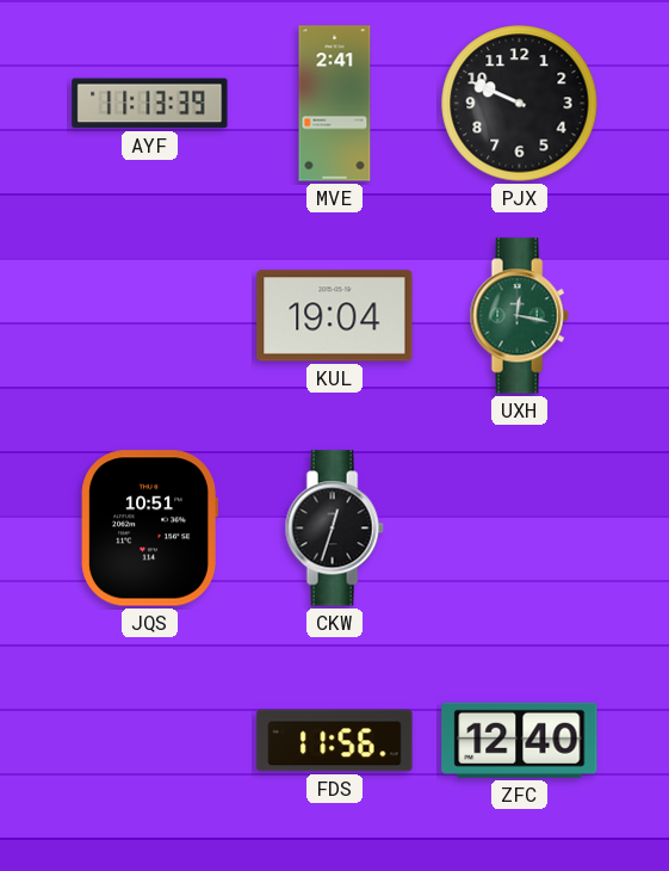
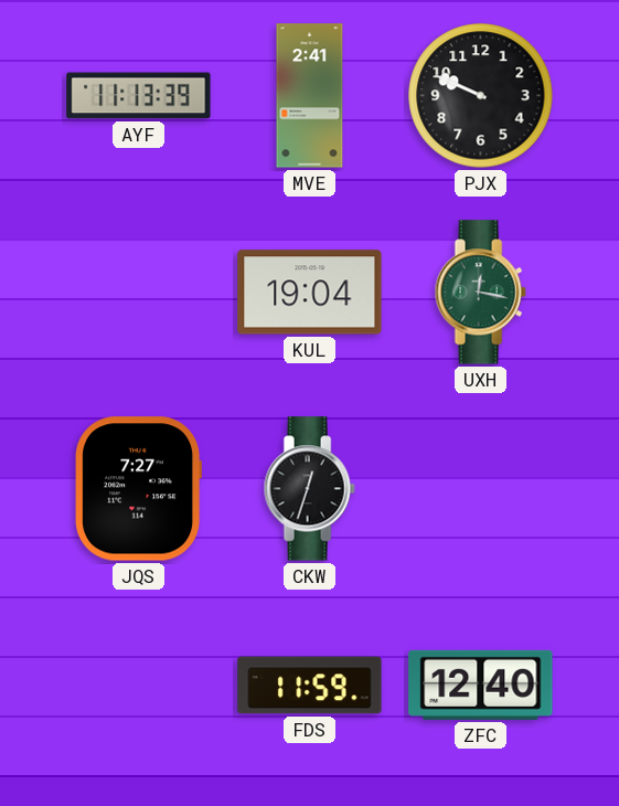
JQS: 10:51 -> 7:27
FDS: 11:56 -> 11:59
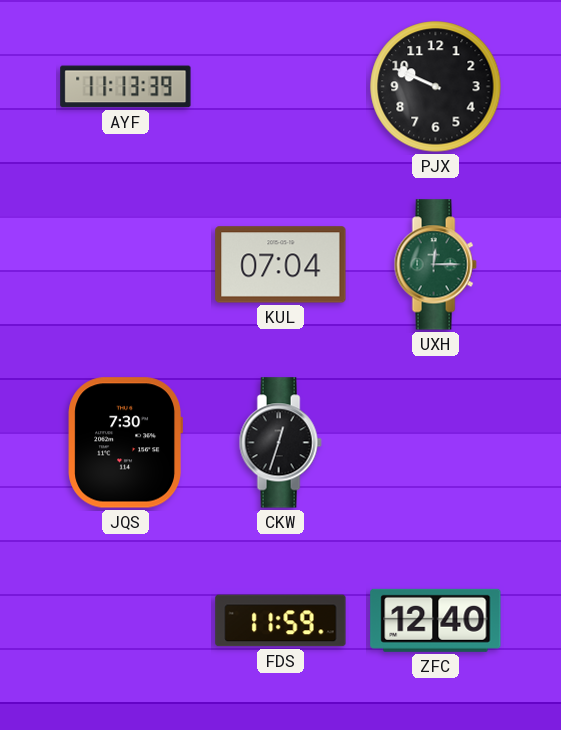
MVE: 2:41 -> none
KUL: 19:04 -> 07:04
UXH: 12:17 -> 12:15
JQS: 7:27 -> 7:30
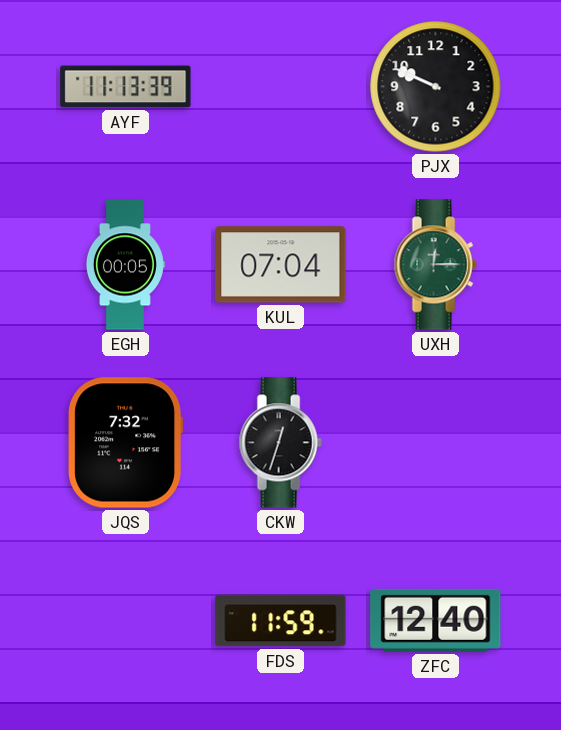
EGH: none -> 00:05
JQS: 7:30 -> 7:32
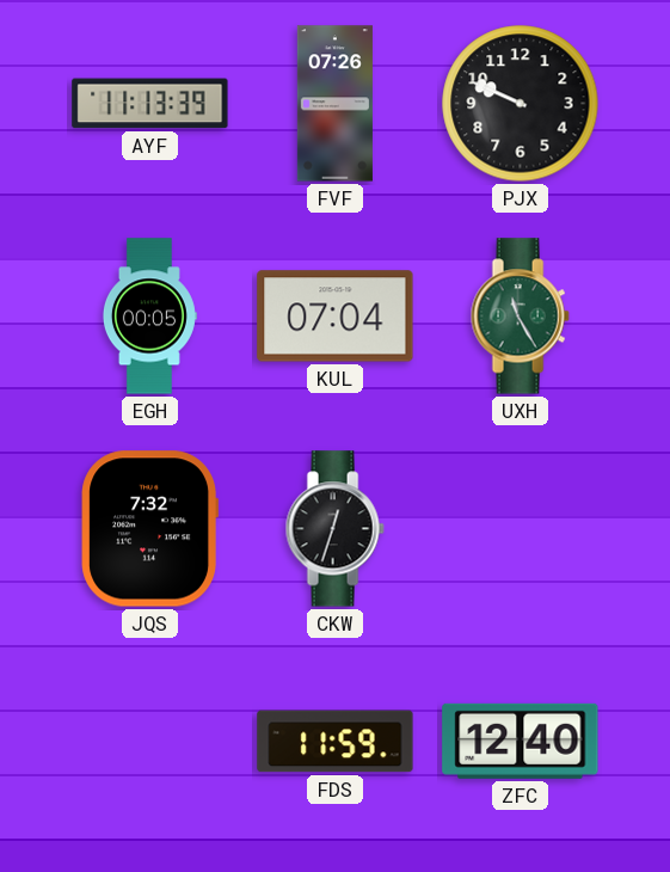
FVF: none -> 07:26
UXH: 12:15 -> 11:25
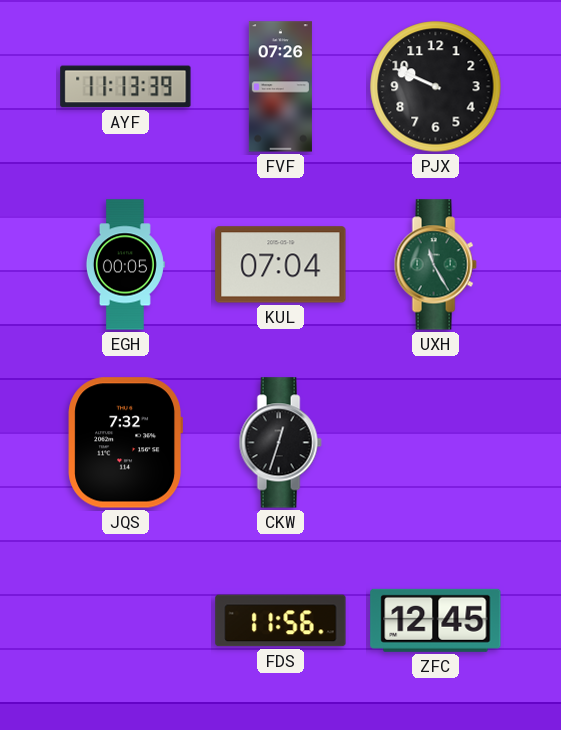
FDS: 11:59 -> 11:56
ZFC: 12:40 -> 12:45
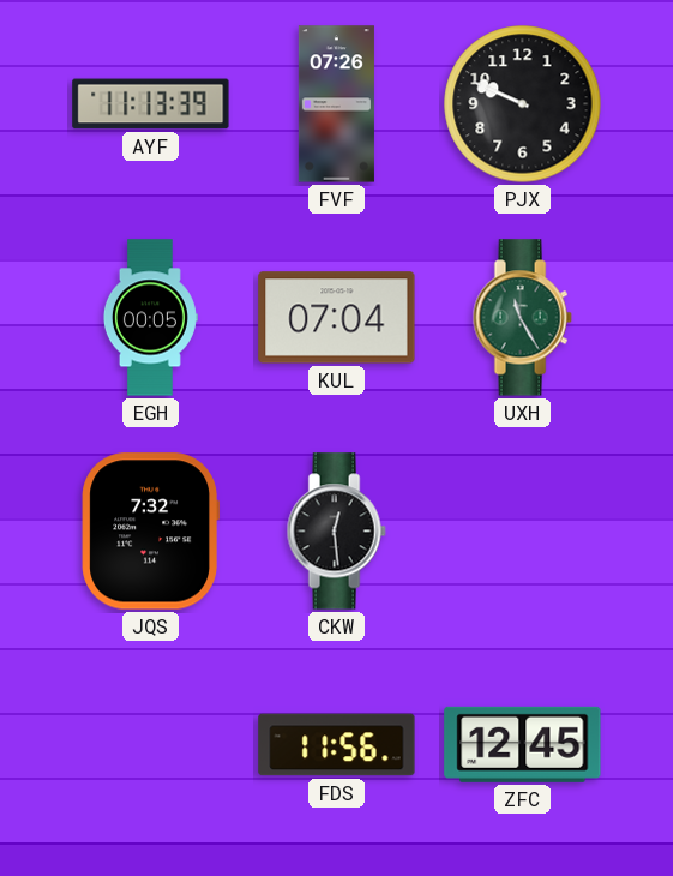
CKW: 12:33 -> 12:29
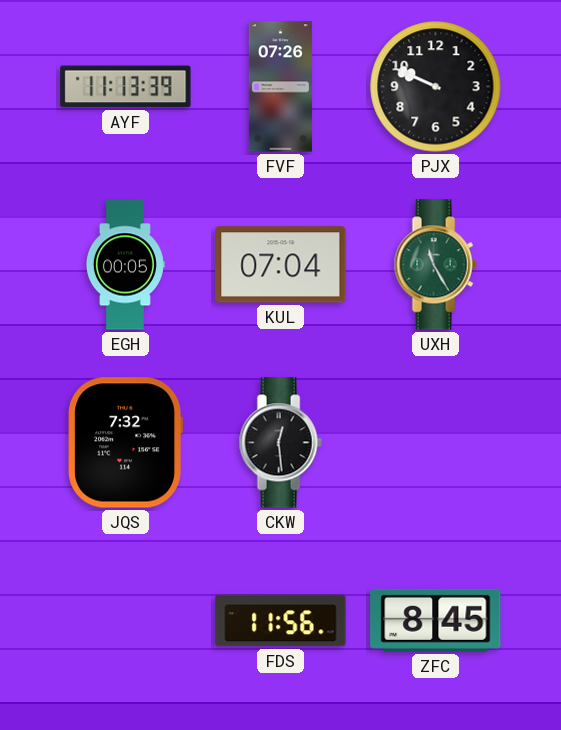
ZFC: 12:45 -> 8:45
